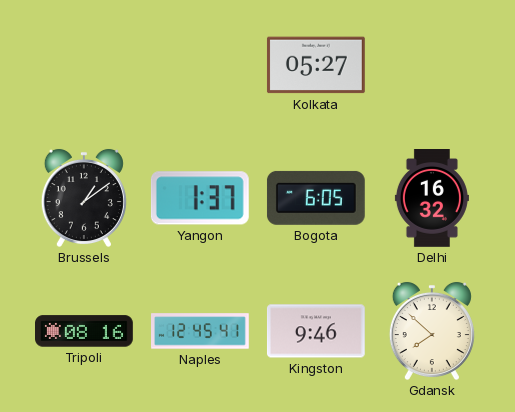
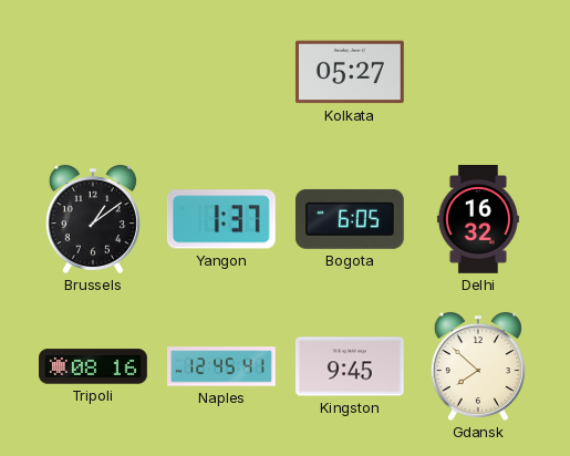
Kingston: 9:46 -> 9:45
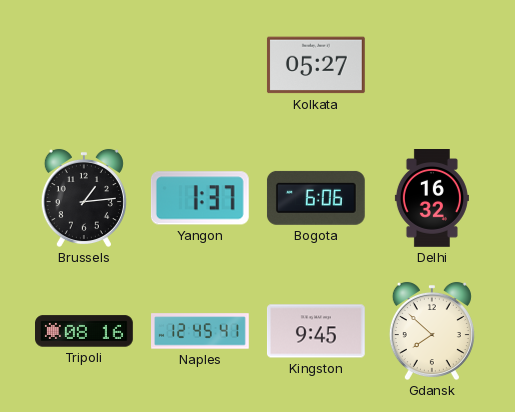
Brussels: 1:09 -> 1:14
Bogota: 6:05 -> 6:06
